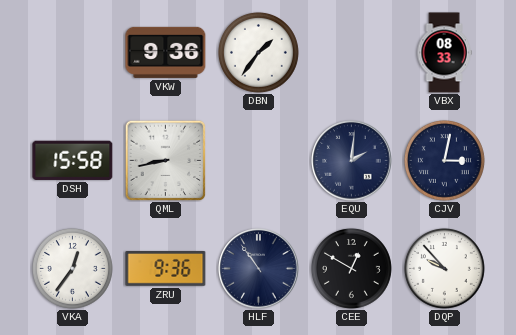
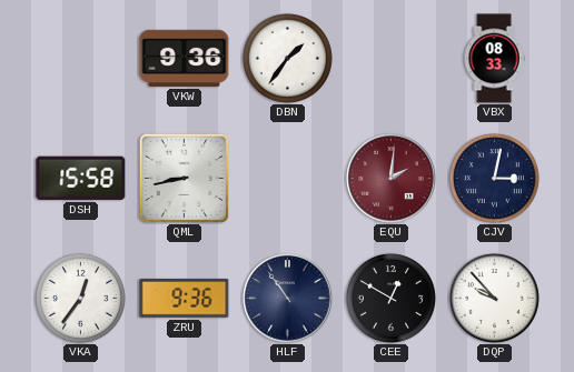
EQU dial: navy -> burgundy
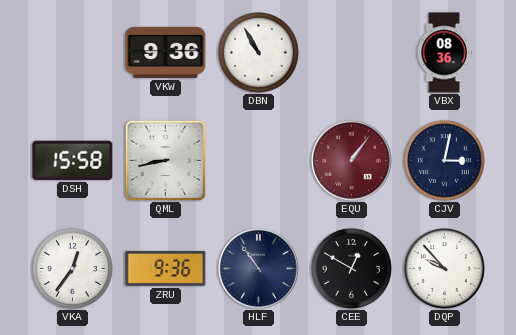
DBN: 1:36 -> 10:55
VBX: 08:33 -> 08:36
EQU: 2:01 -> 1:06
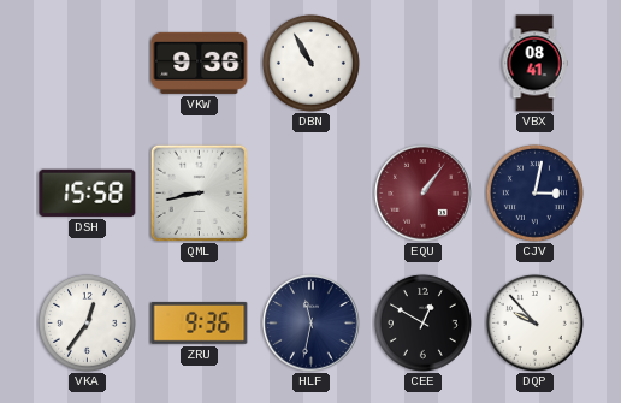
VBX: 08:36 -> 08:41
HLF: 10:54 -> 11:32
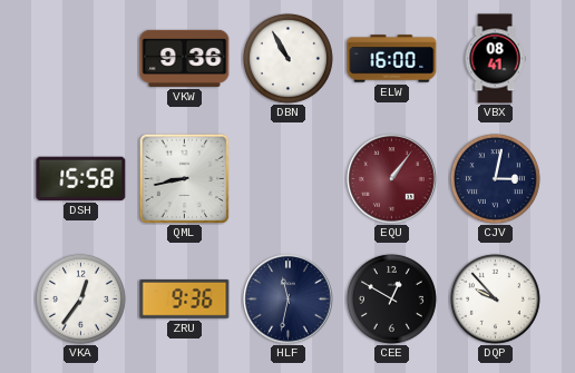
ELW: none -> 16:00
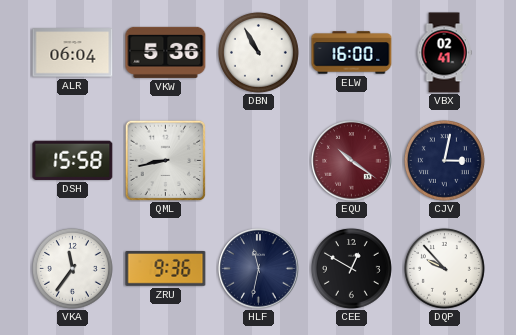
ALR: none -> 06:04
VKW: 9:36 -> 5:36
VBX: 08:41 -> 02:41
EQU: 1:06 -> 10:21
VKA: 12:36 -> 11:36
